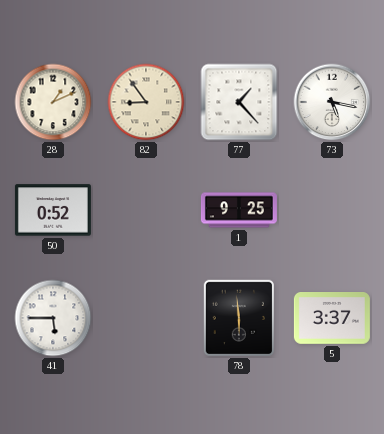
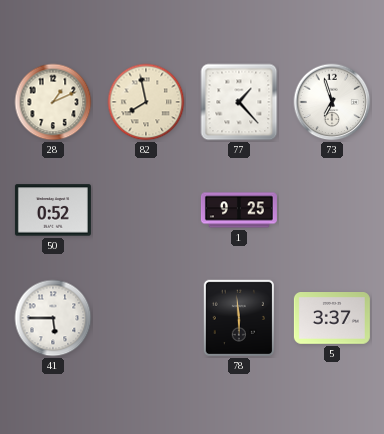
82: 8:54 -> 7:58
73: 5:17 -> 6:57
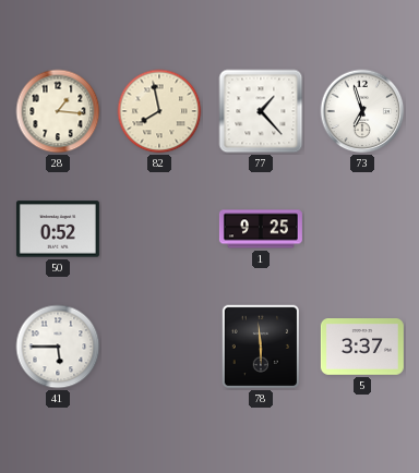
28: 1:11 -> 1:16
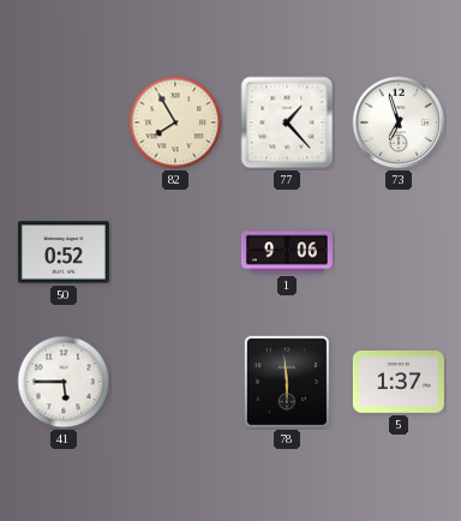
28: 1:16 -> none
82: 7:58 -> 7:55
1: 9:25 -> 9:06
5: 3:37 -> 1:37
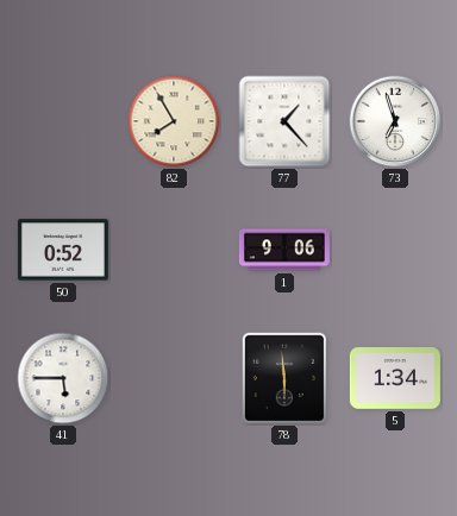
5: 1:37 -> 1:34
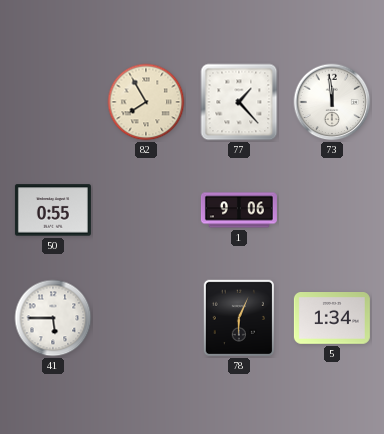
73: 6:57 -> 11:59
50: 0:52 -> 0:55
78: 5:59 -> 6:04
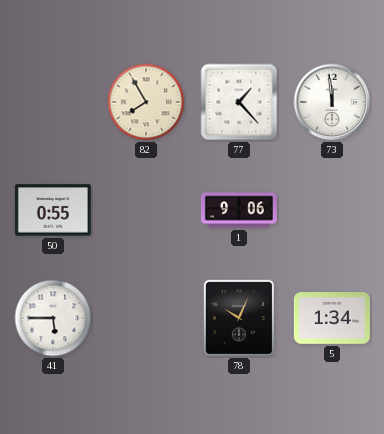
78: 6:04 -> 10:04
